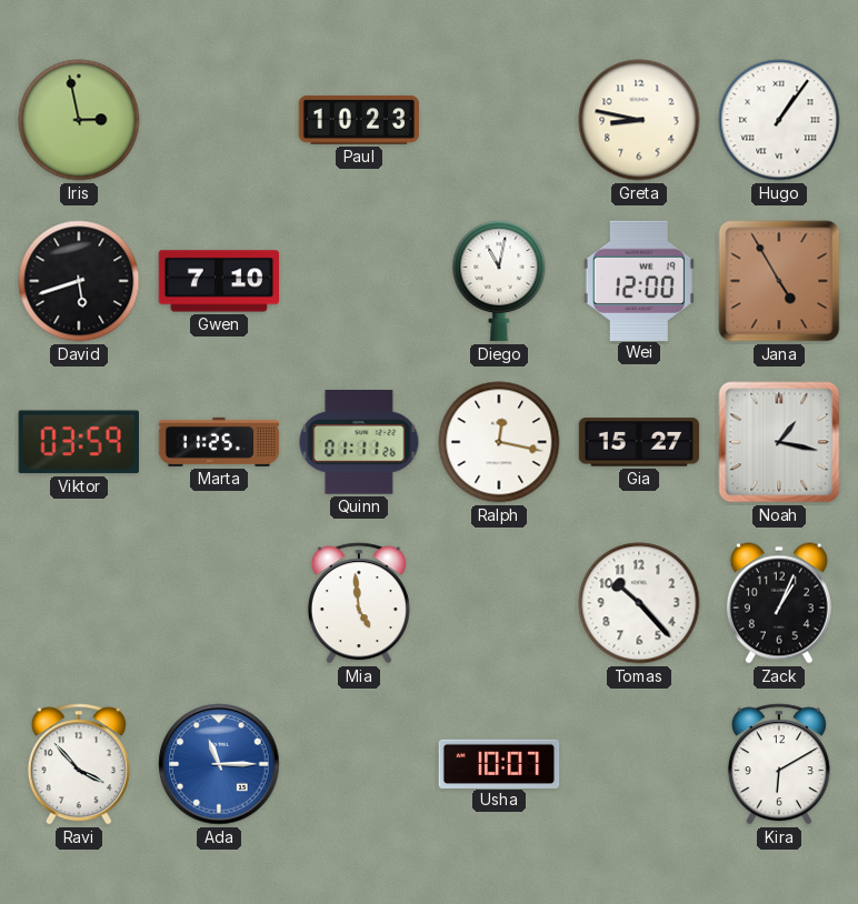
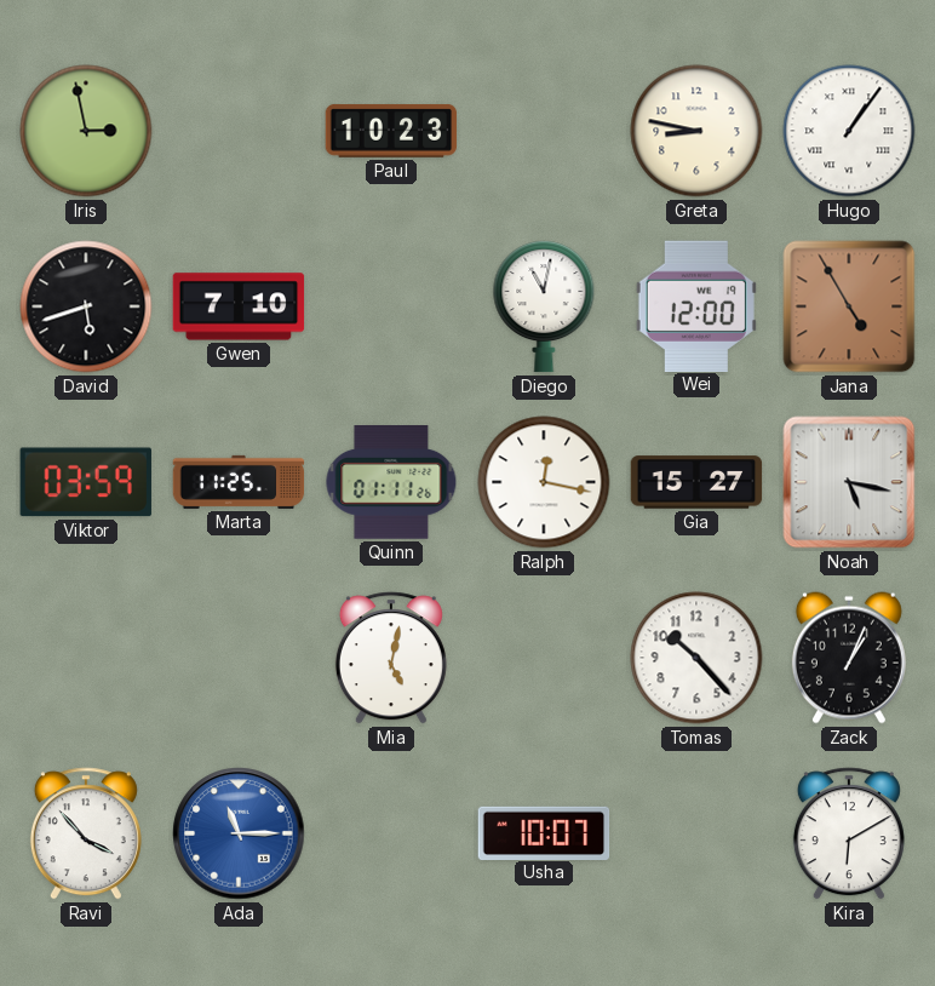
Noah: 1:17 -> 5:17
Mia: 4:59 -> 5:02
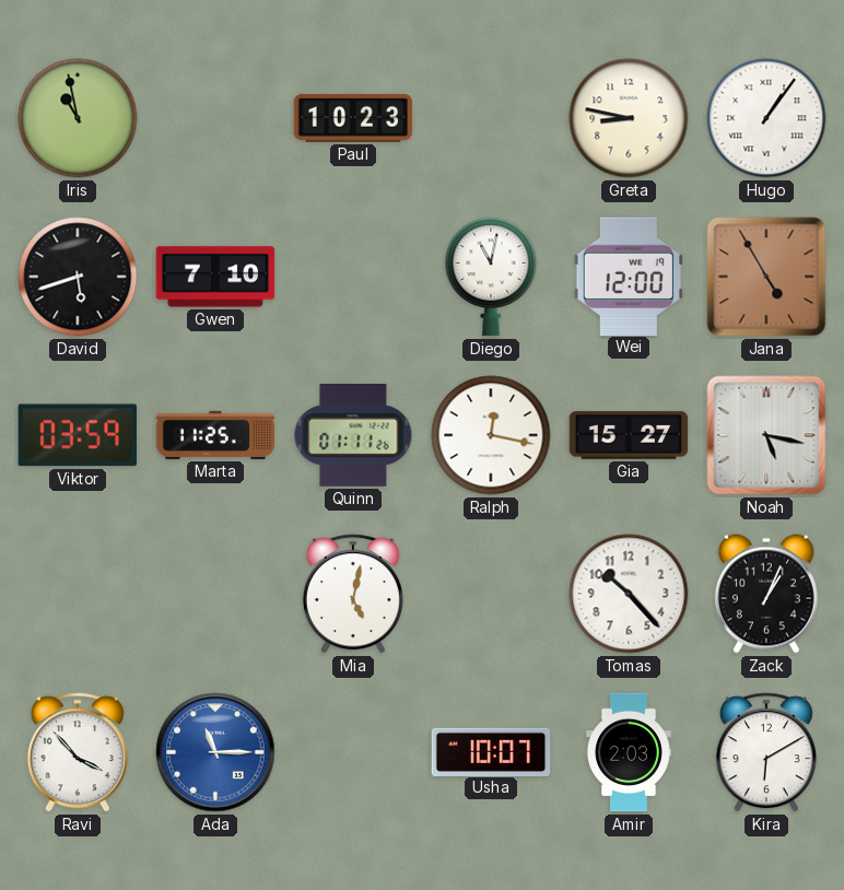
Iris: 2:58 -> 10:58
Amir: none -> 2:03
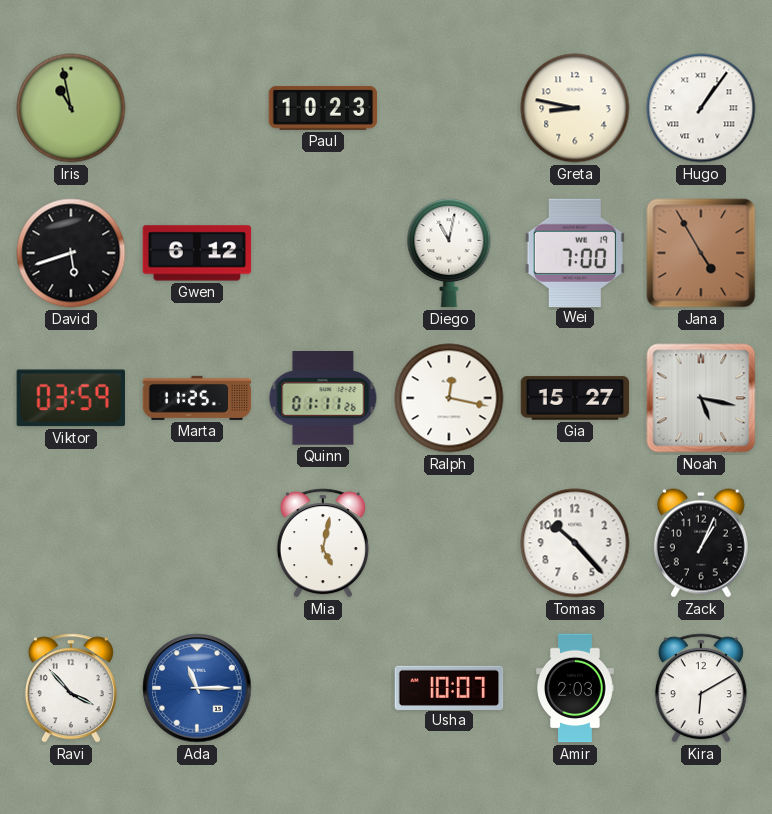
Gwen: 7:10 -> 6:12
Wei: 12:00 -> 7:00
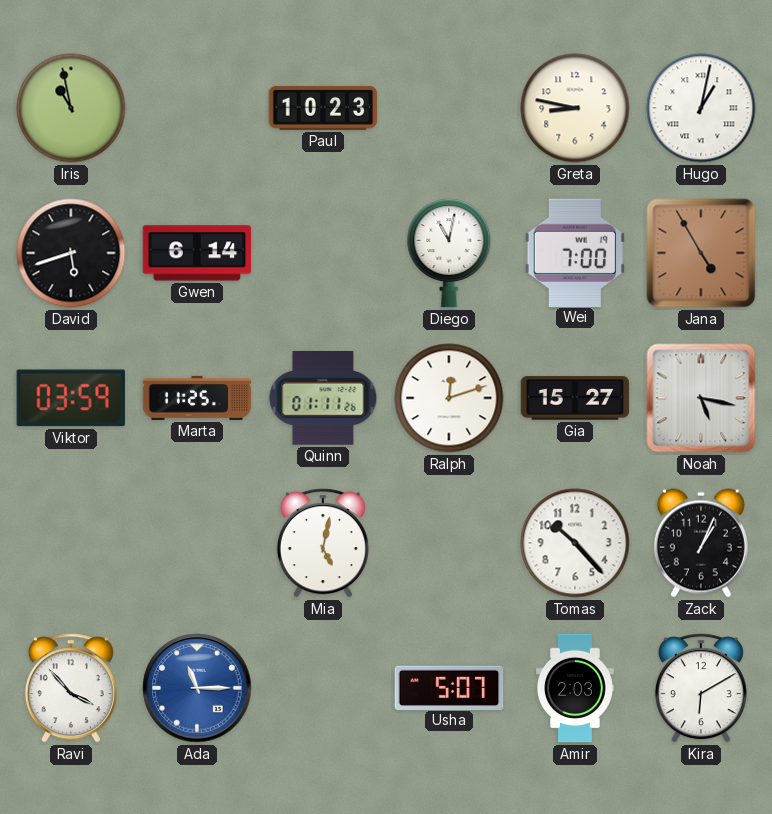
Hugo: 1:06 -> 1:02
Gwen: 6:12 -> 6:14
Ralph: 12:17 -> 12:12
Usha: 10:07 -> 5:07
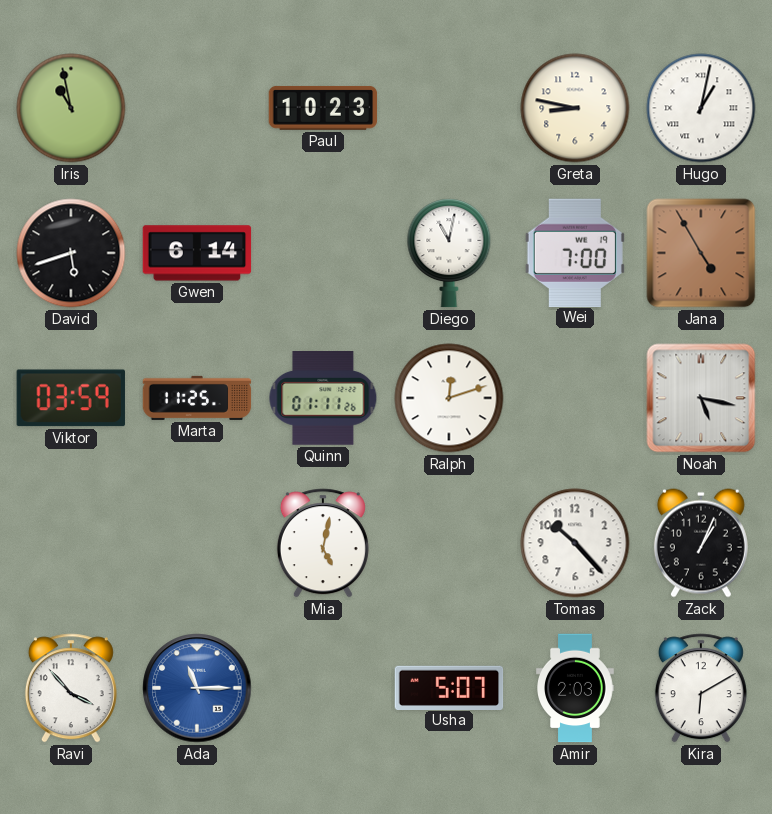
Gia: 15:27 -> none
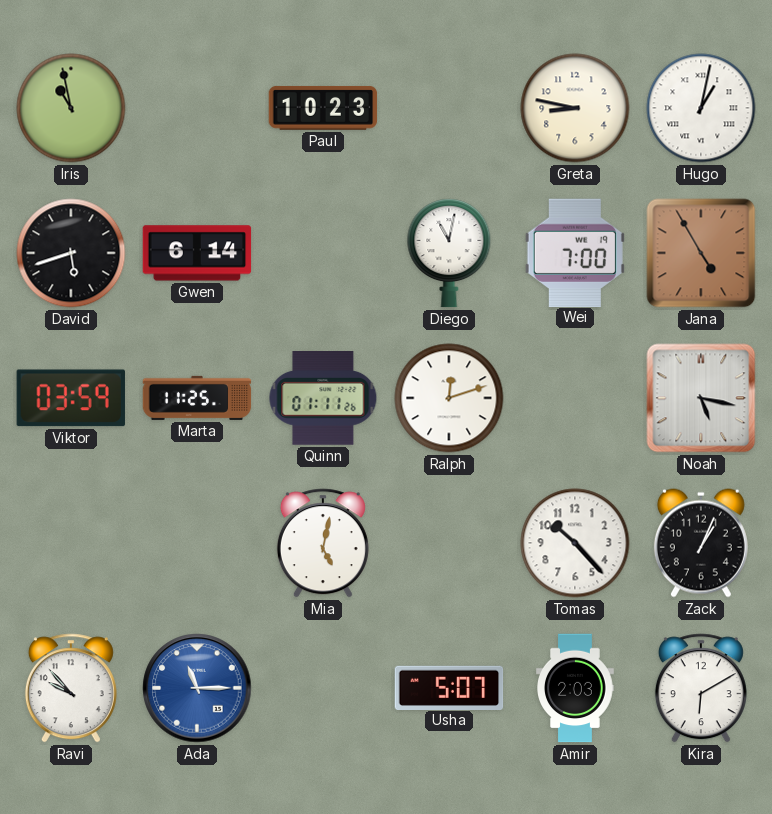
Ravi: 3:53 -> 9:53
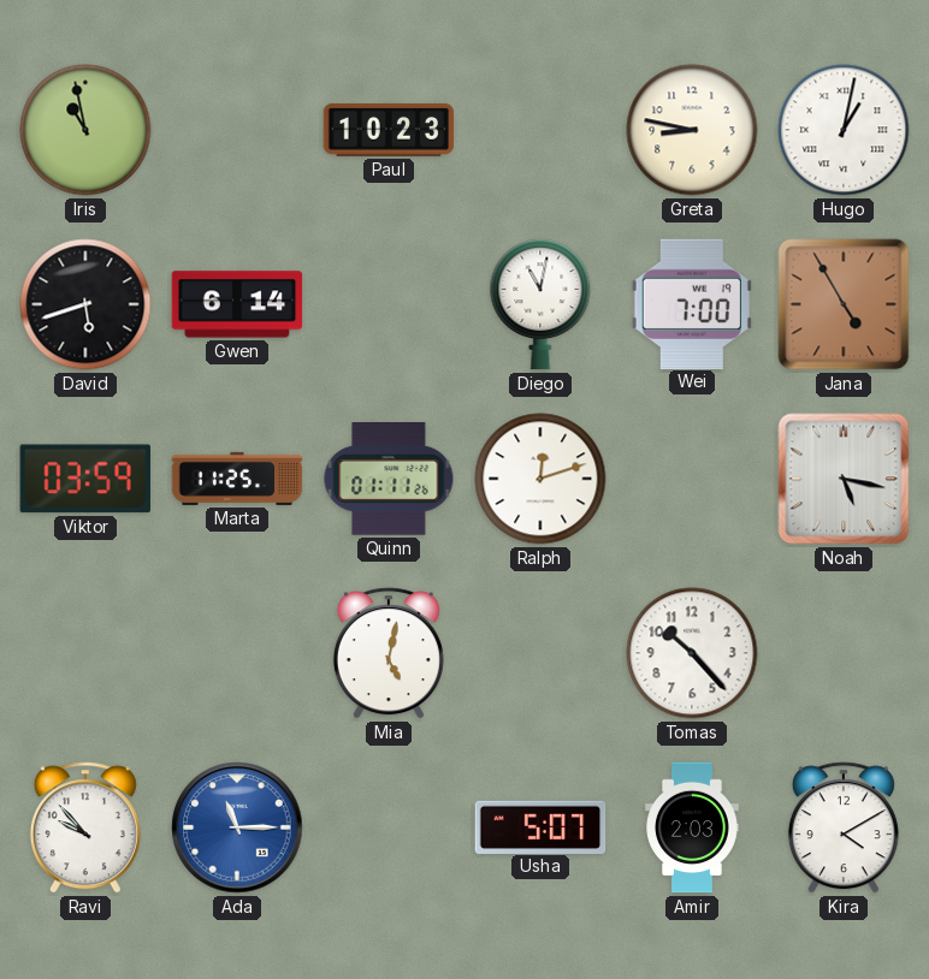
Zack: 1:04 -> none
Kira: 6:10 -> 4:10
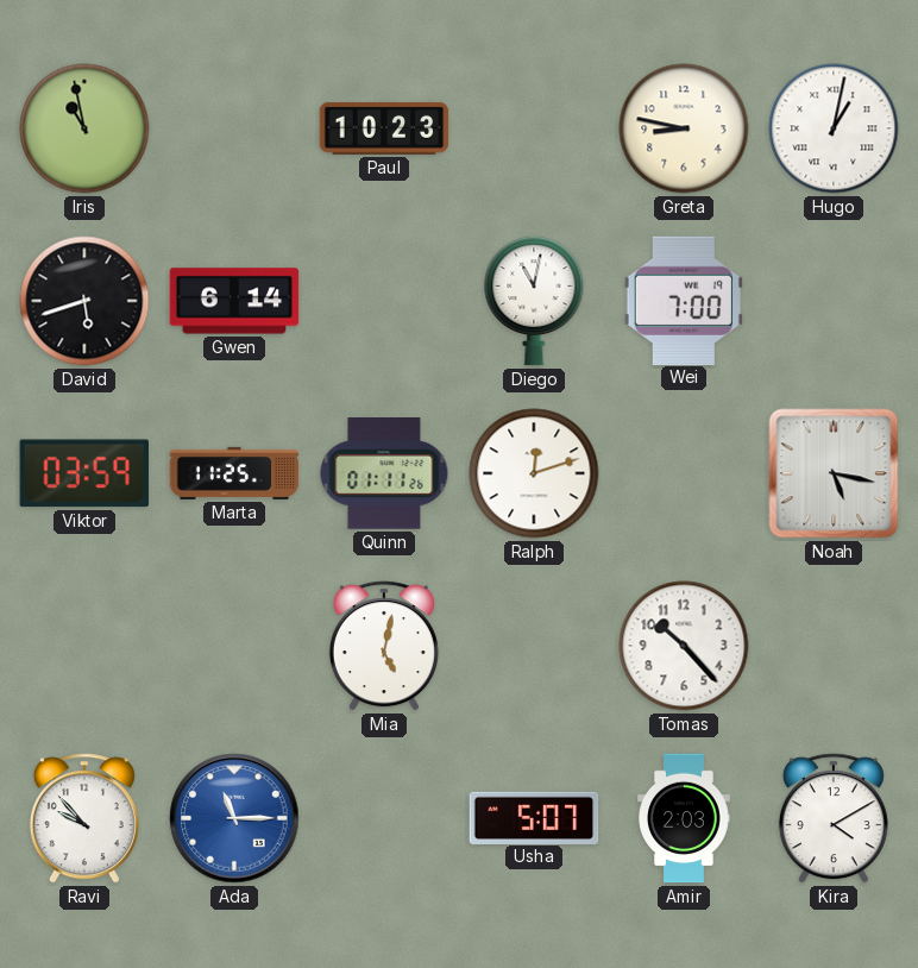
Jana: 4:55 -> none
